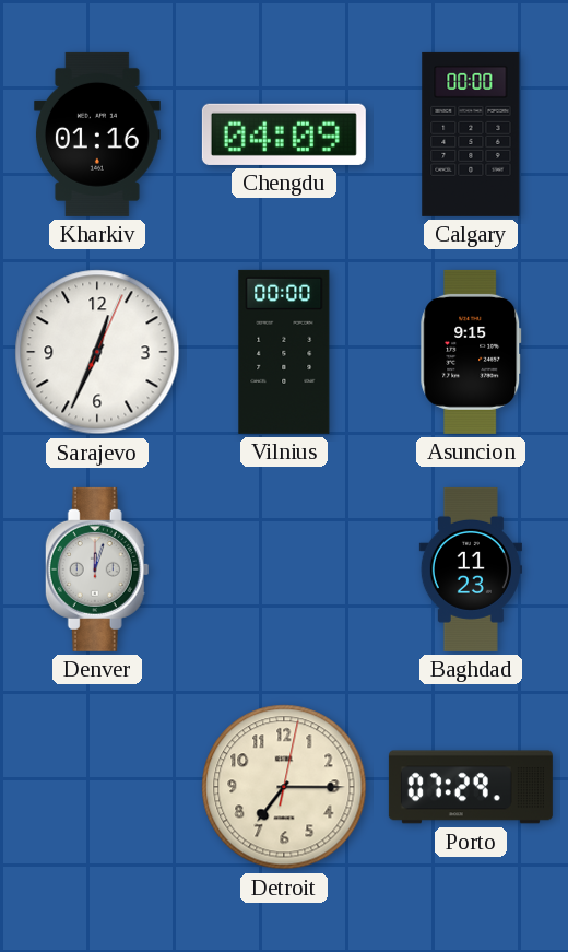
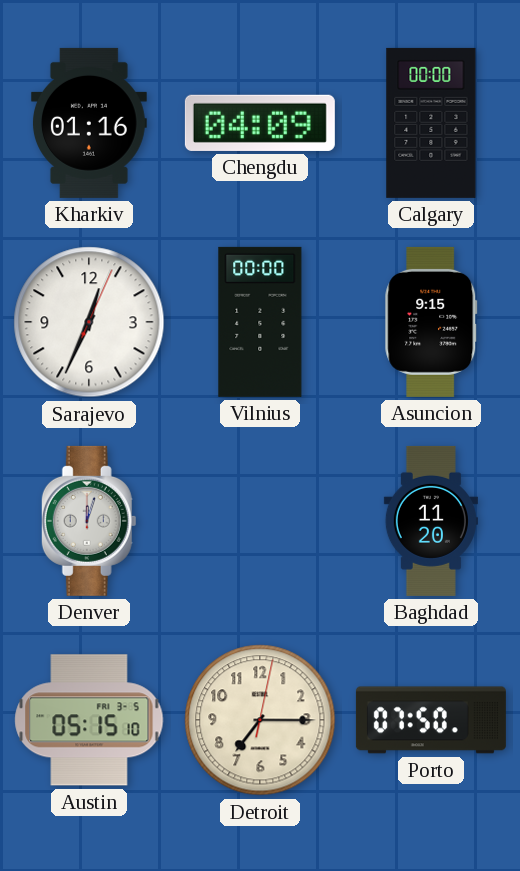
Baghdad: 11:23 -> 11:20
Austin: none -> 05:15
Porto: 07:29 -> 07:50
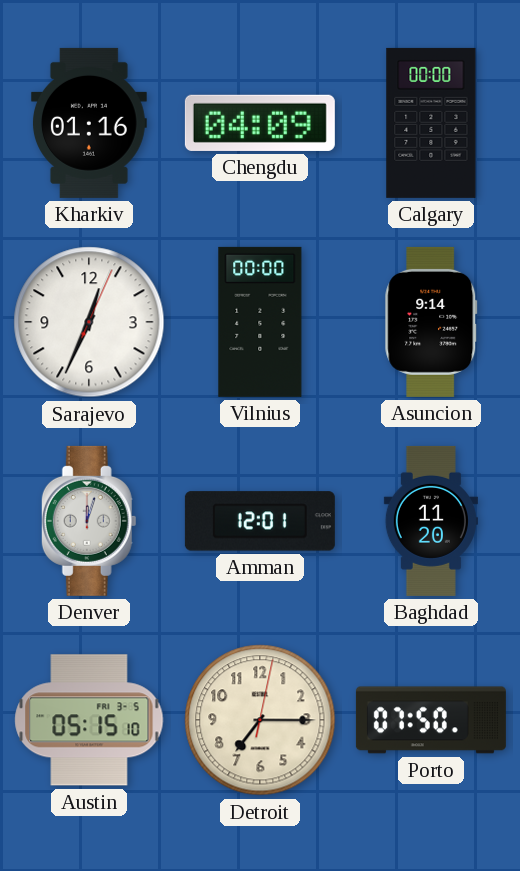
Asuncion: 9:15 -> 9:14
Amman: none -> 12:01
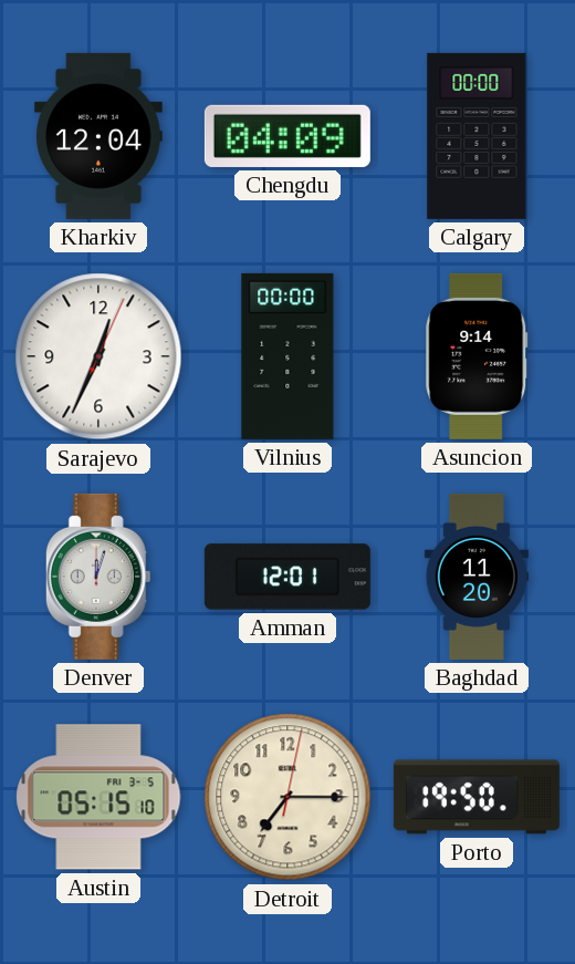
Kharkiv: 01:16 -> 12:04
Porto: 07:50 -> 19:50
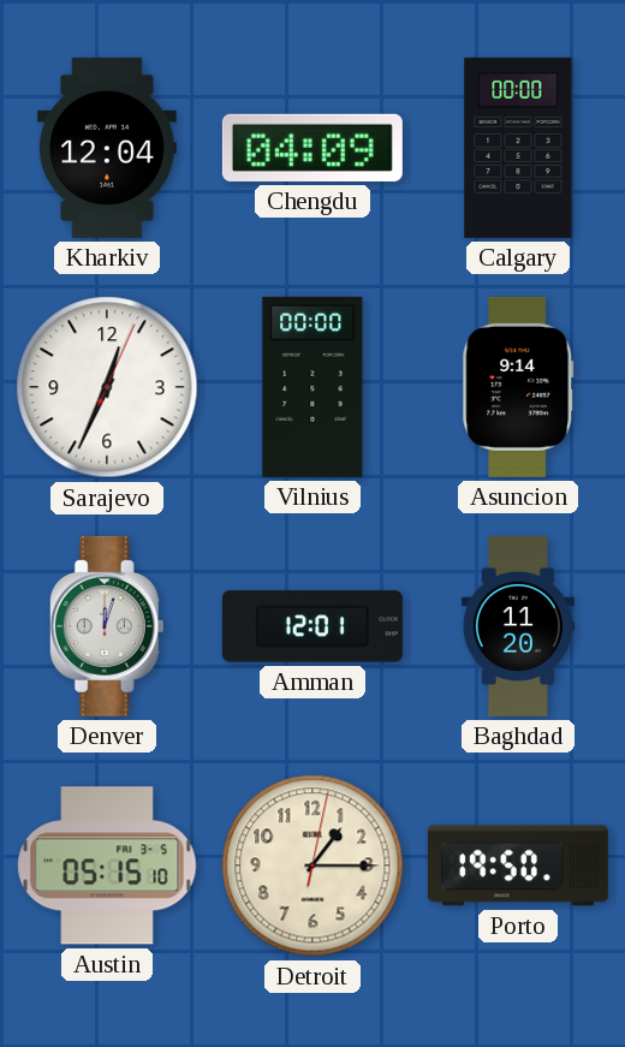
Detroit: 7:15 -> 1:15
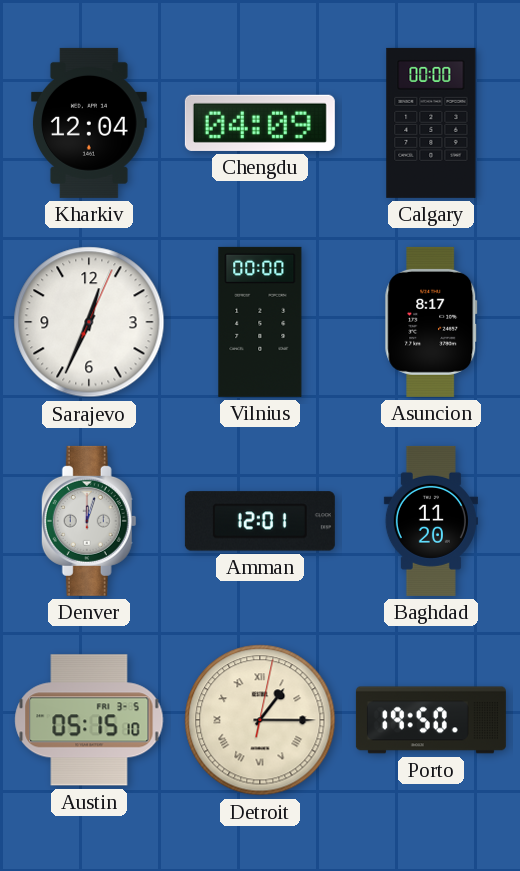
Asuncion: 9:14 -> 8:17
Detroit numerals: Arabic -> Roman
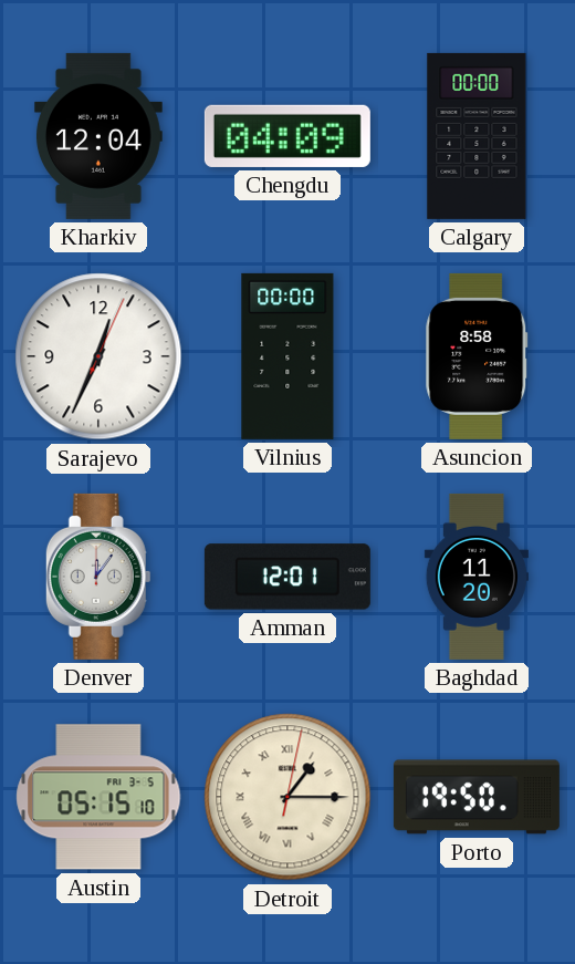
Asuncion: 8:17 -> 8:58
Denver: 12:03 -> 12:06
